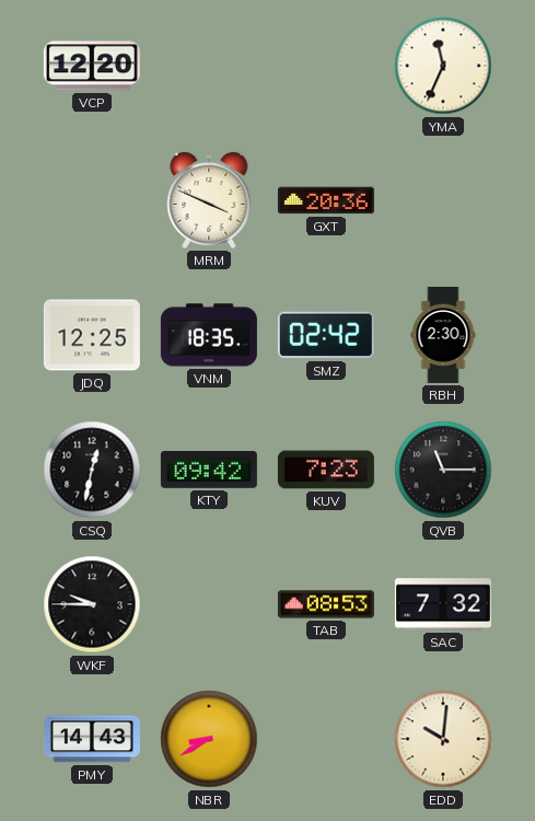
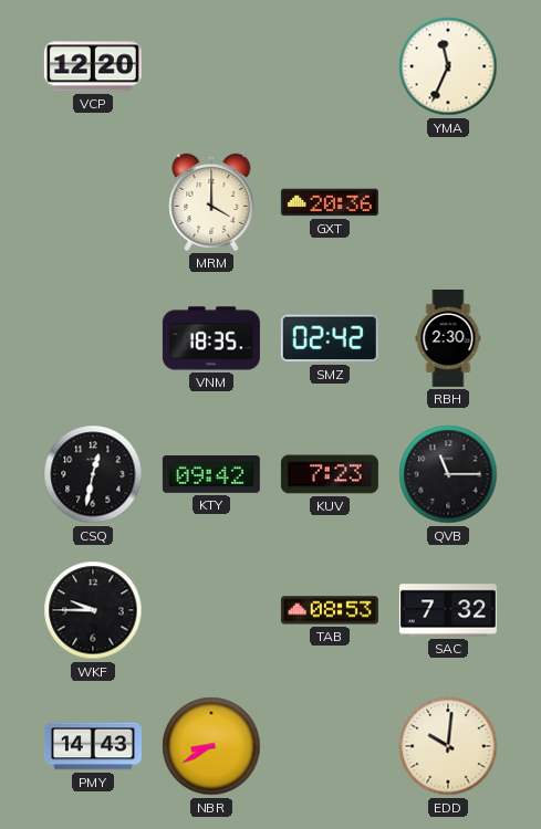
MRM: 3:49 -> 4:00
JDQ: 12:25 -> none
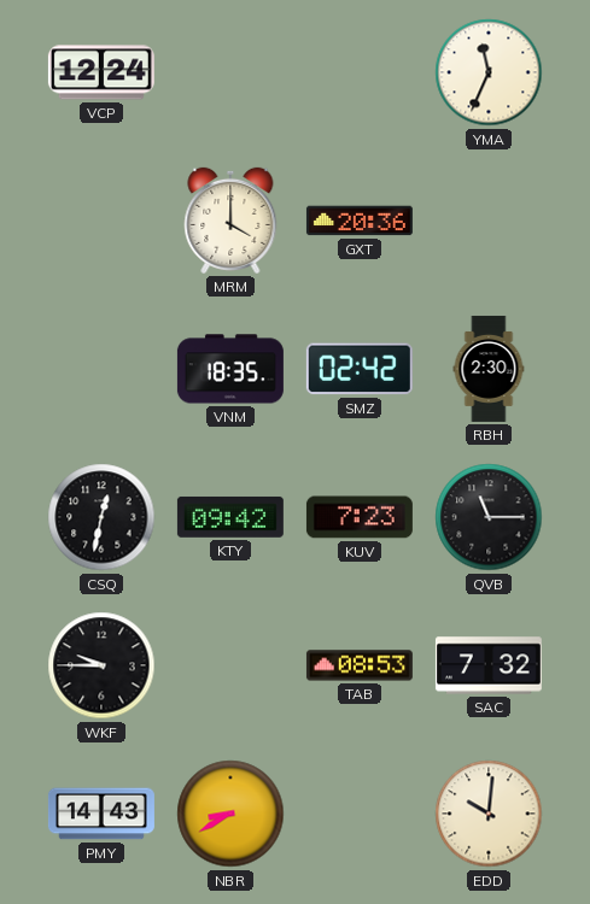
VCP: 12:20 -> 12:24
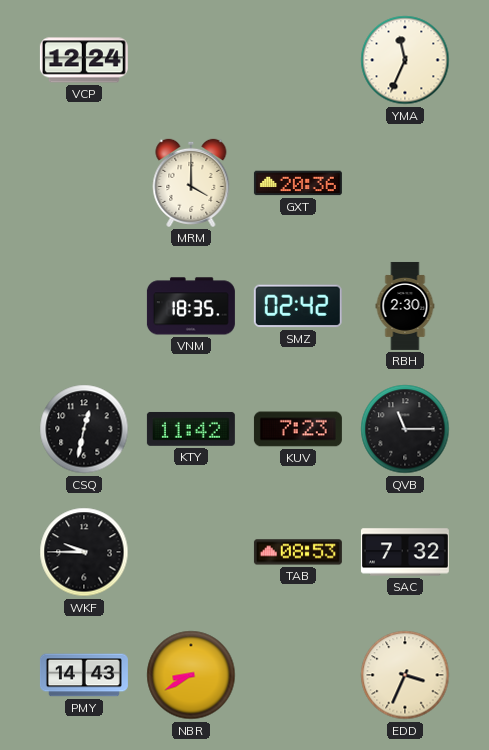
KTY: 09:42 -> 11:42
EDD: 10:01 -> 3:34
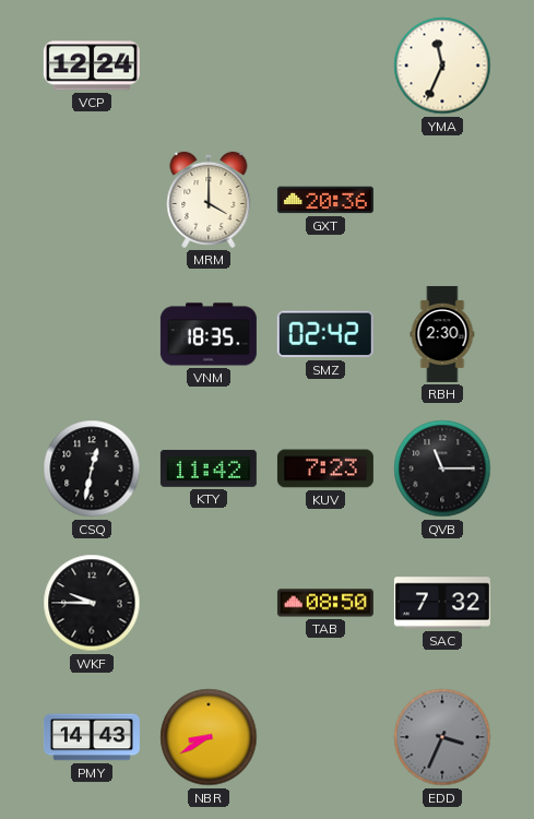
TAB: 08:53 -> 08:50
EDD dial: cream -> grey
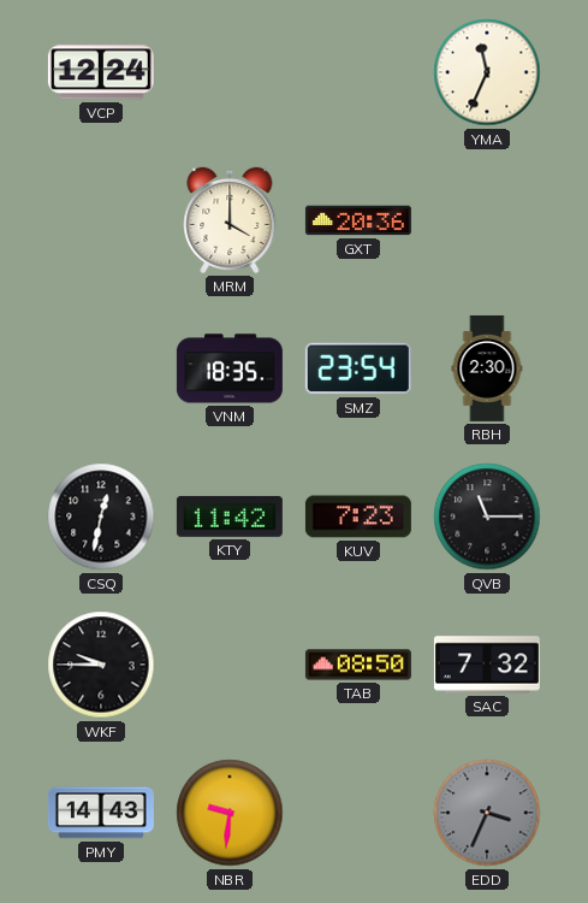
SMZ: 02:42 -> 23:54
NBR: 8:40 -> 9:31
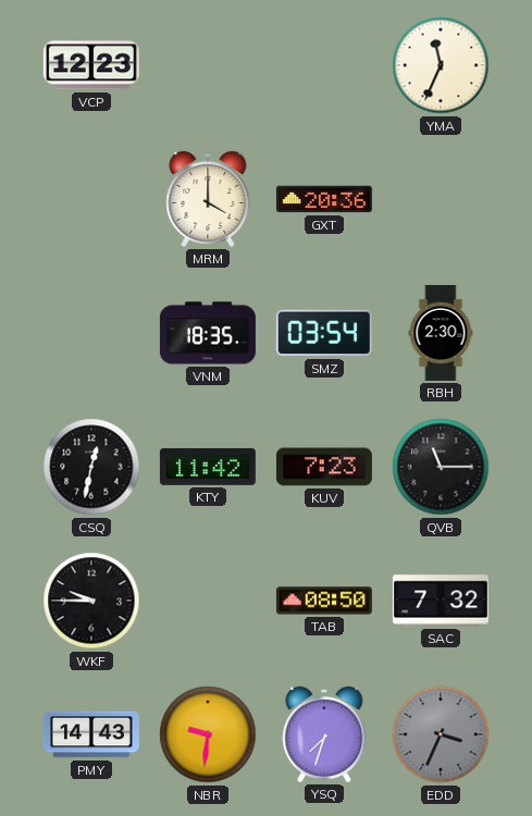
VCP: 12:24 -> 12:23
SMZ: 23:54 -> 03:54
YSQ: none -> 7:33
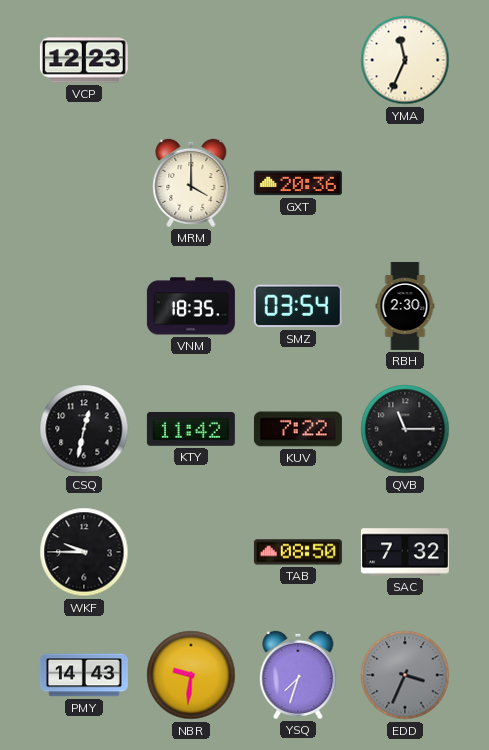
KUV: 7:23 -> 7:22
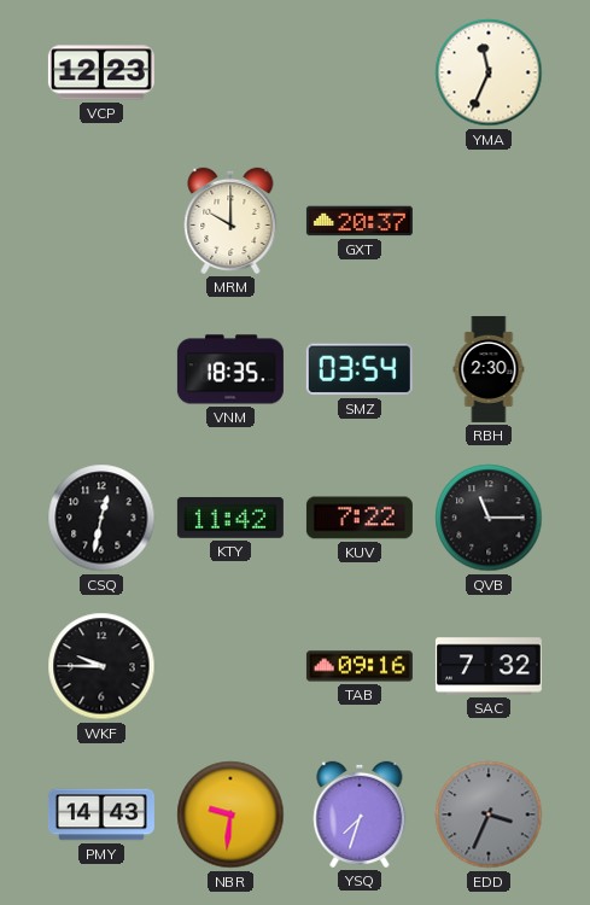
MRM: 4:00 -> 10:00
GXT: 20:36 -> 20:37
TAB: 08:50 -> 09:16
